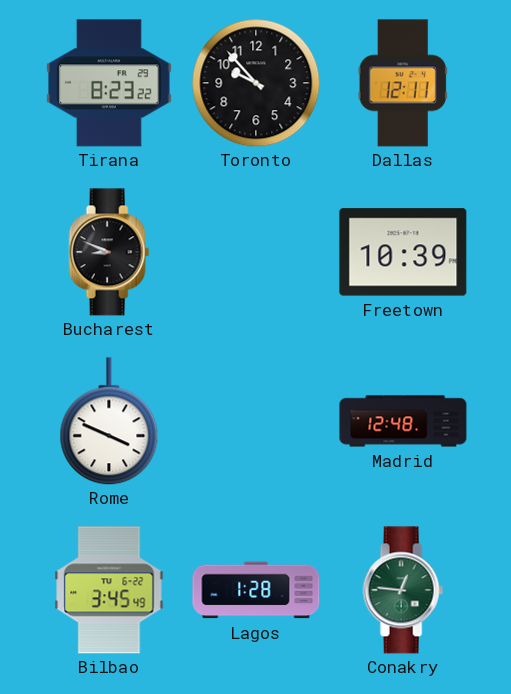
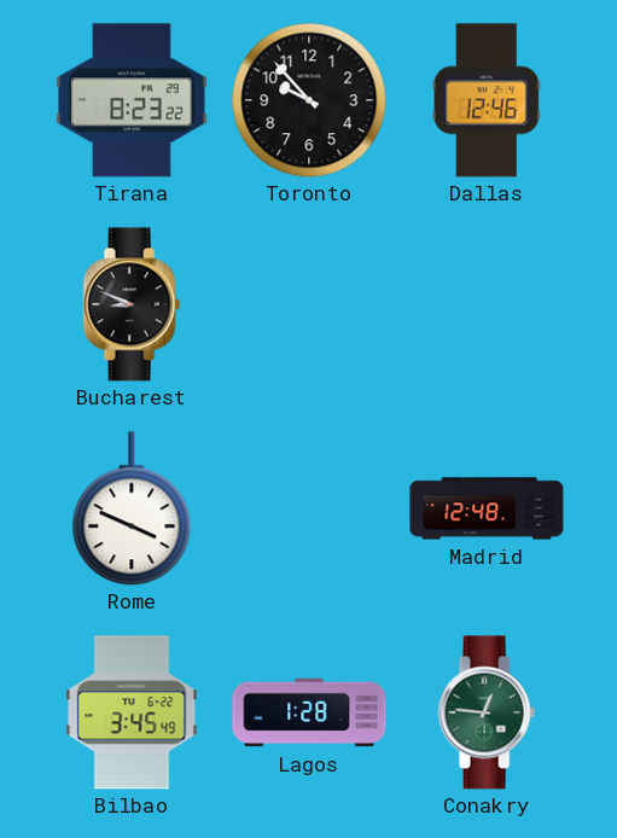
Dallas: 12:11 -> 12:46
Freetown: 10:39 -> none
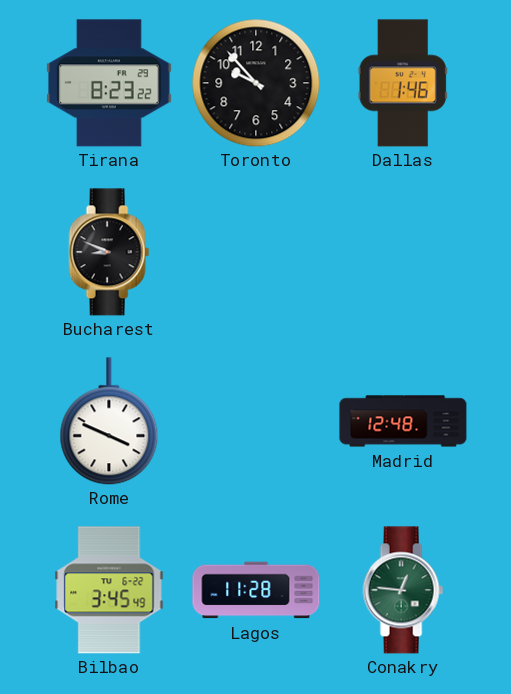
Dallas: 12:46 -> 1:46
Lagos: 1:28 -> 11:28
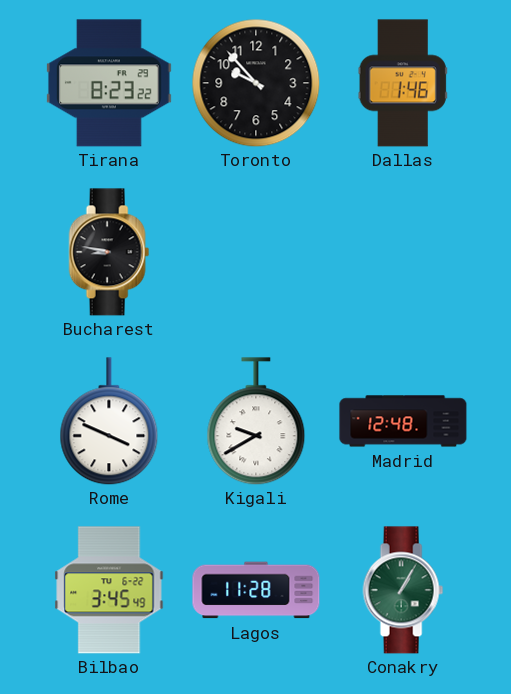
Bucharest: 8:49 -> 8:47
Kigali: none -> 9:40
Conakry: 12:46 -> 1:05
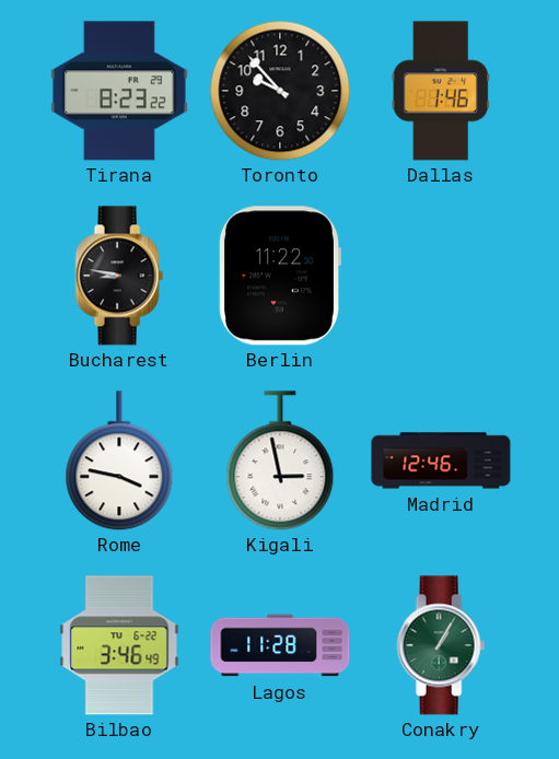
Berlin: none -> 11:22
Rome: 3:49 -> 3:47
Kigali: 9:40 -> 2:58
Madrid: 12:48 -> 12:46
Bilbao: 3:45 -> 3:46
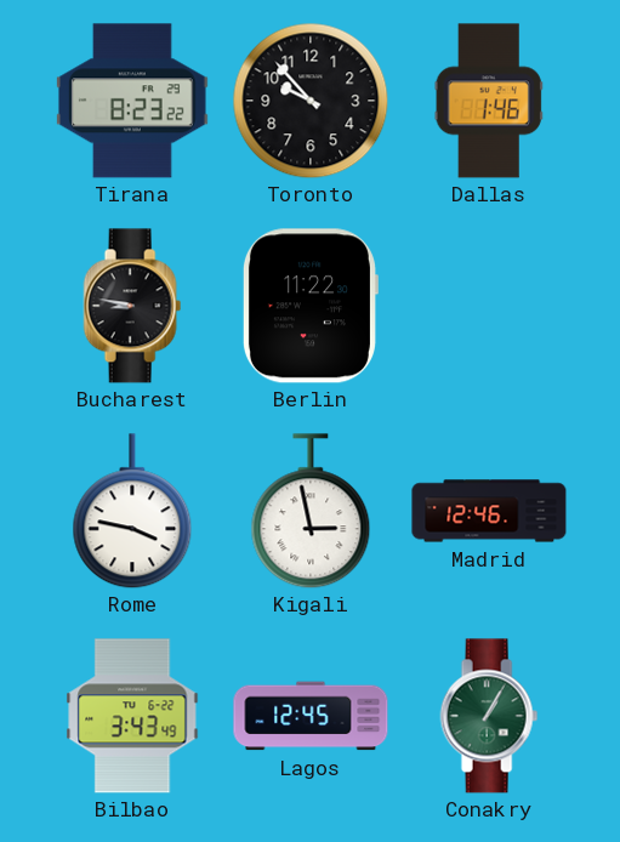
Bilbao: 3:46 -> 3:43
Lagos: 11:28 -> 12:45
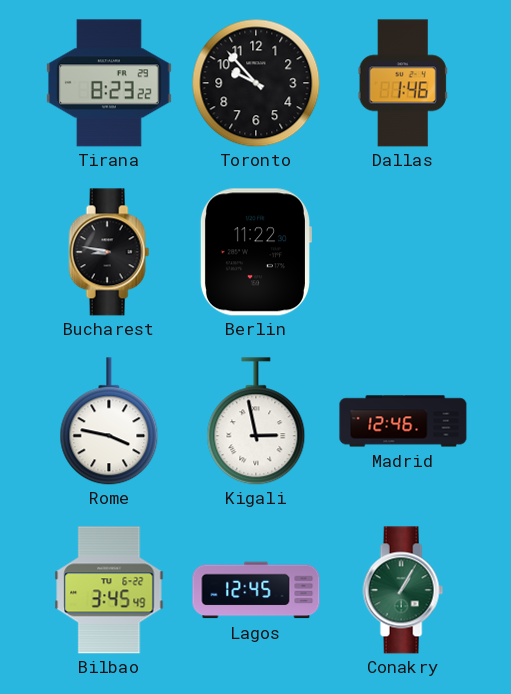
Bilbao: 3:43 -> 3:45
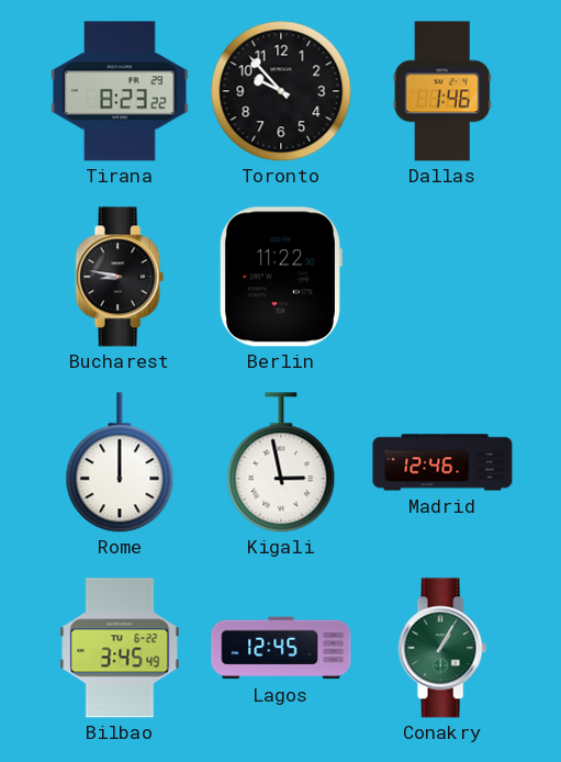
Rome: 3:47 -> 12:00
